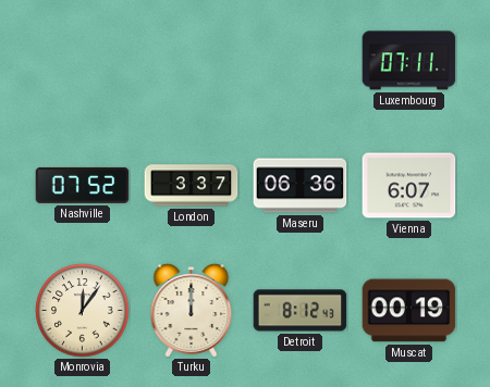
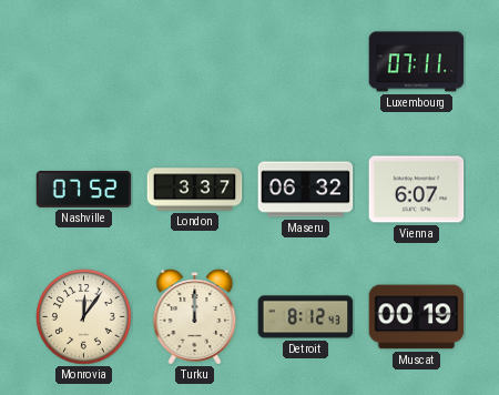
Maseru: 06:36 -> 06:32
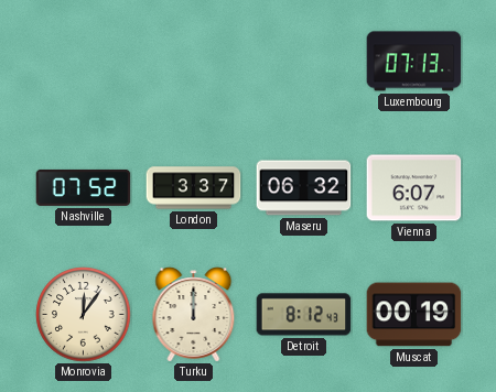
Luxembourg: 07:11 -> 07:13
